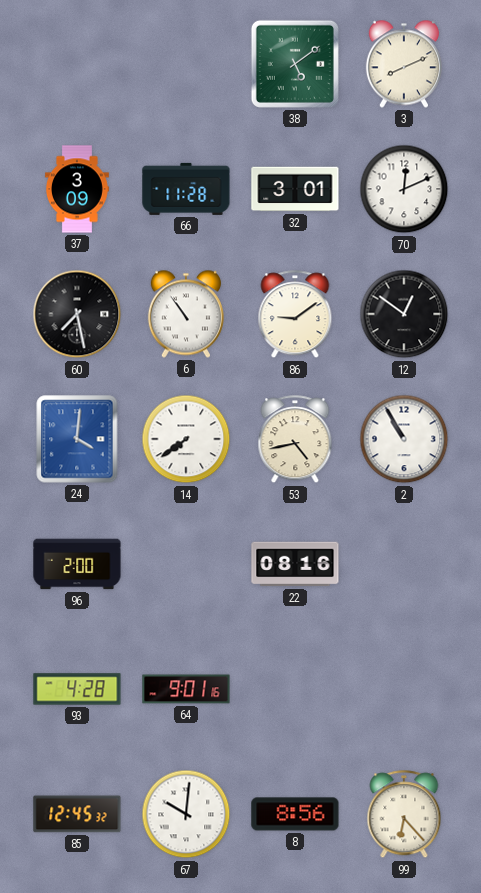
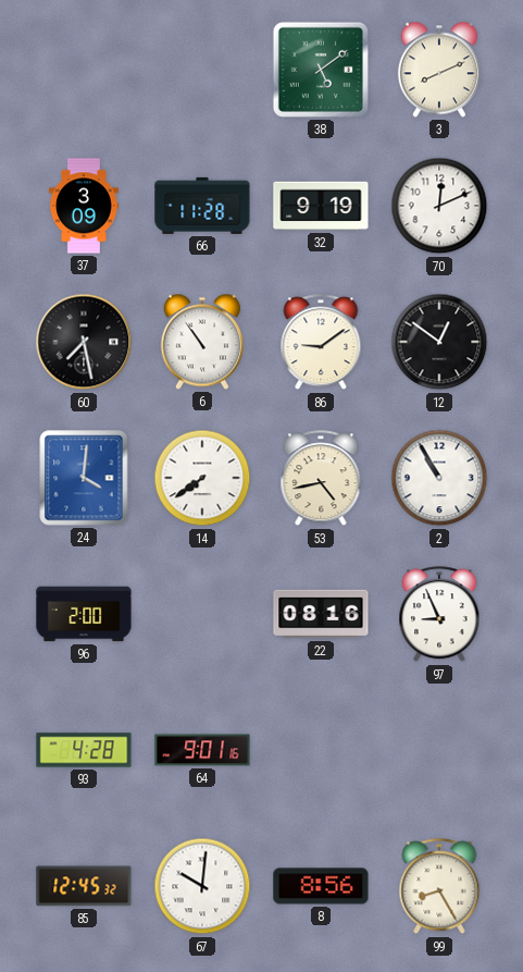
32: 3:01 -> 9:19
97: none -> 8:56
99: 6:23 -> 8:25
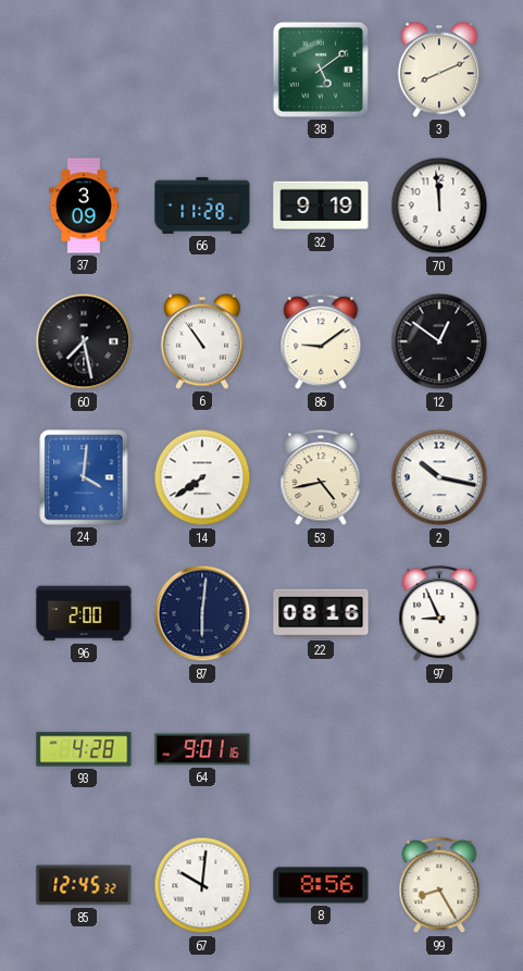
70: 12:11 -> 11:59
2: 10:55 -> 10:17
87: none -> 6:01
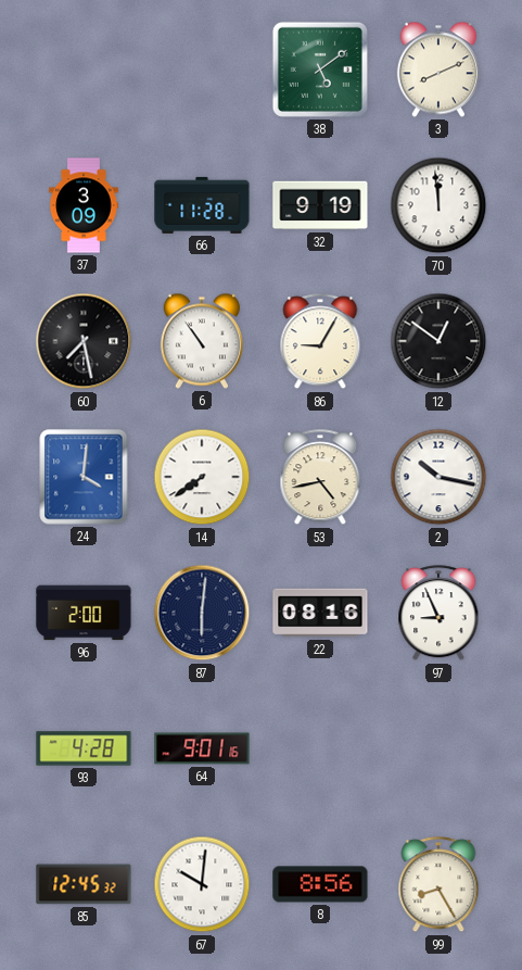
86: 9:09 -> 9:05
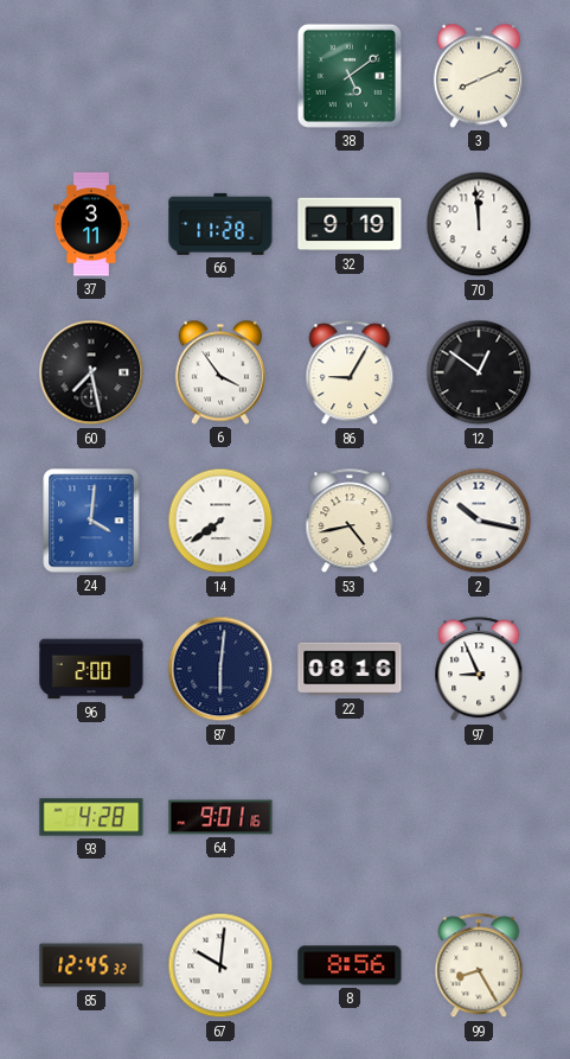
37: 3:09 -> 3:11
6: 10:54 -> 3:54
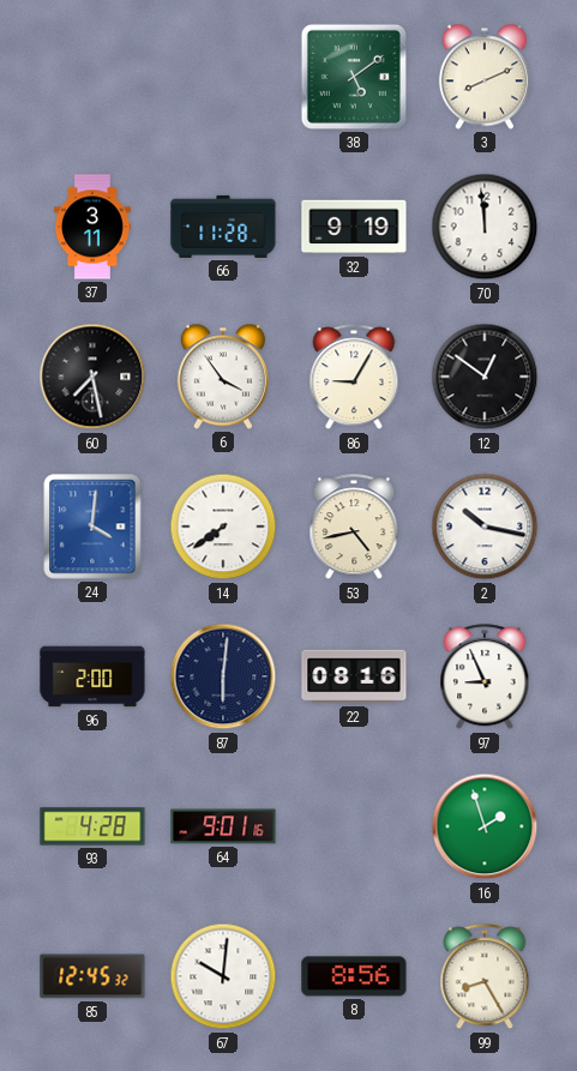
16: none -> 1:57
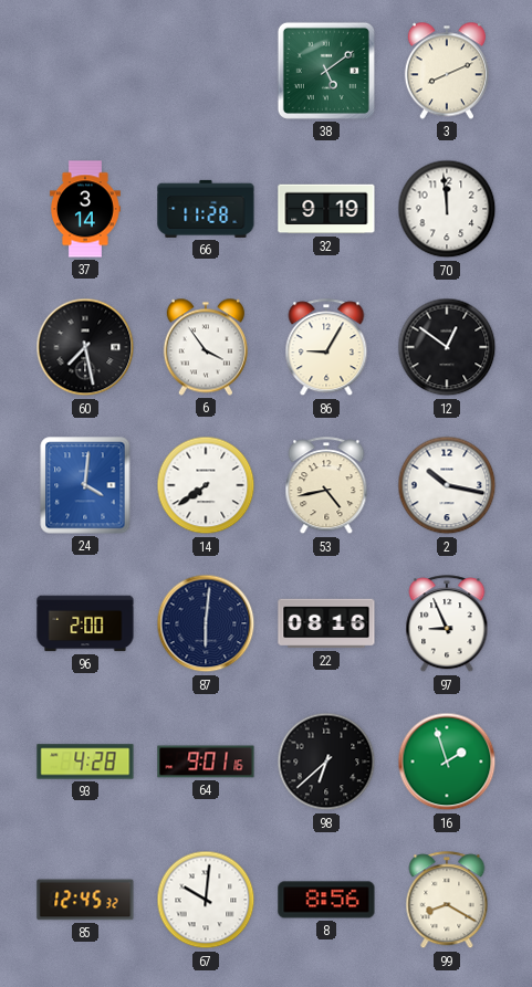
37: 3:11 -> 3:14
98: none -> 6:38
99: 8:25 -> 8:20
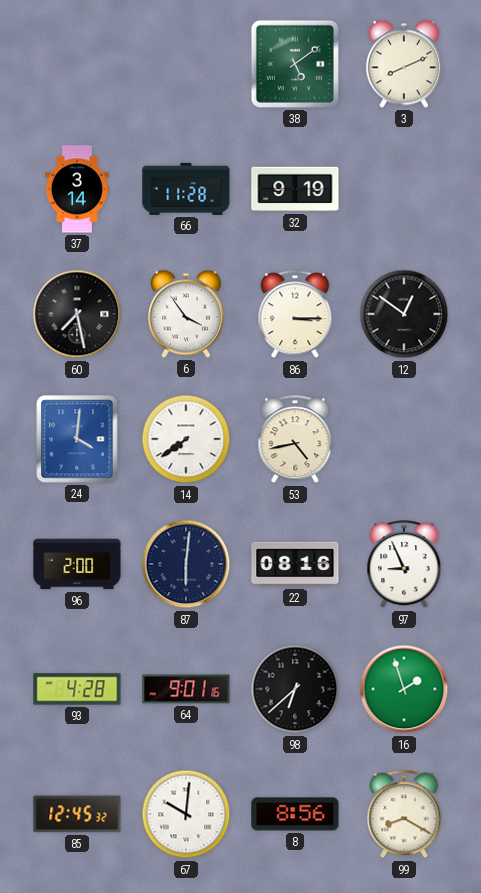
70: 11:59 -> none
86: 9:05 -> 3:15
2: 10:17 -> none
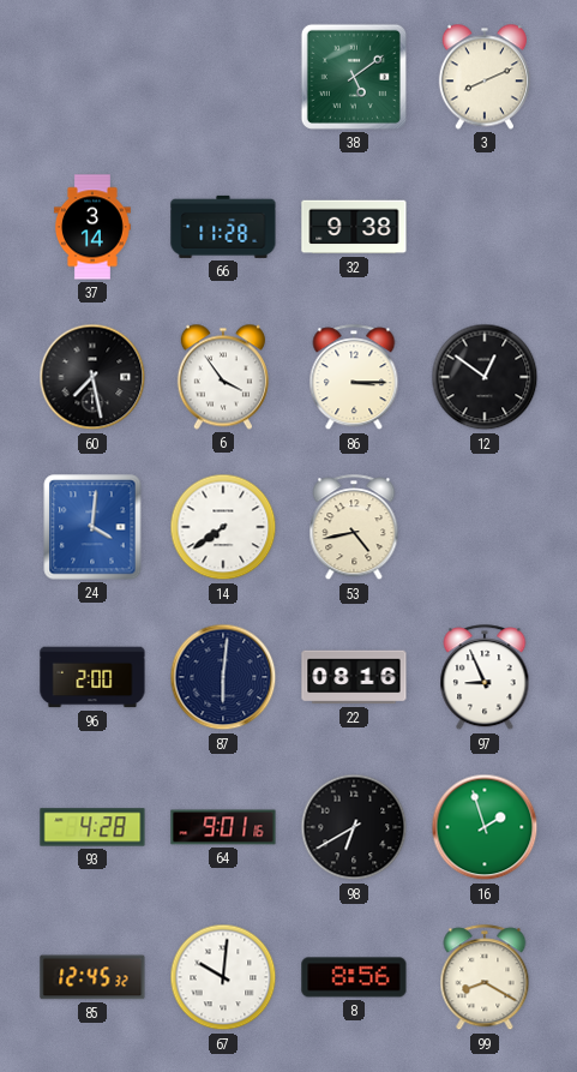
32: 9:19 -> 9:38
98: 6:38 -> 6:40
